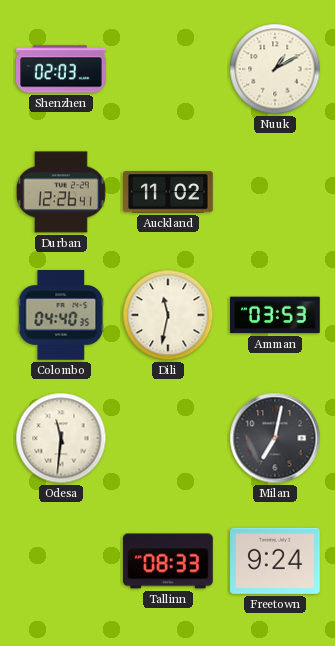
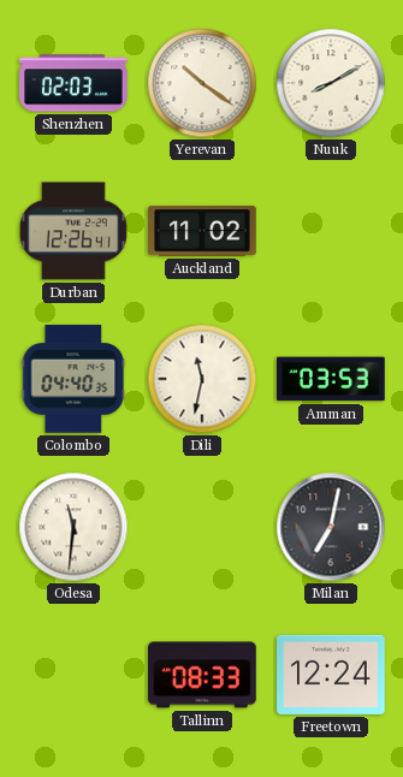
Yerevan: none -> 10:21
Nuuk: 1:10 -> 8:10
Freetown: 9:24 -> 12:24
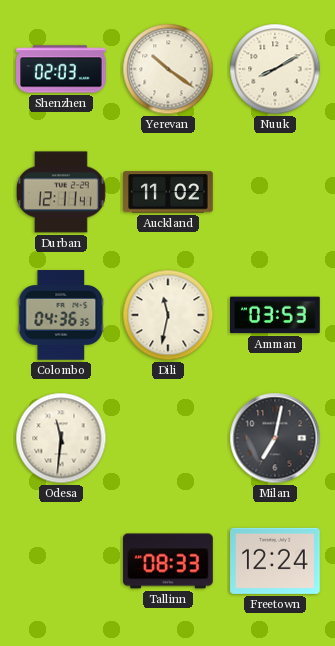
Durban: 12:26 -> 12:11
Colombo: 04:40 -> 04:36
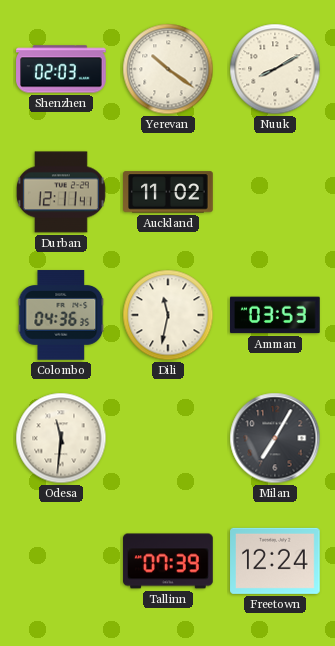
Milan: 7:02 -> 7:05
Tallinn: 08:33 -> 07:39
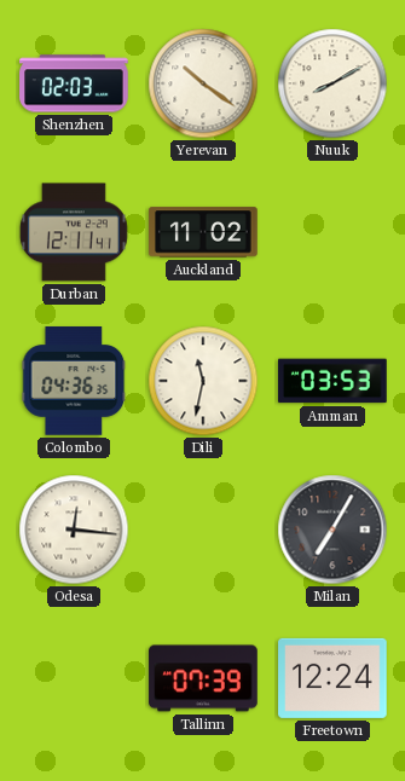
Odesa: 11:31 -> 12:16
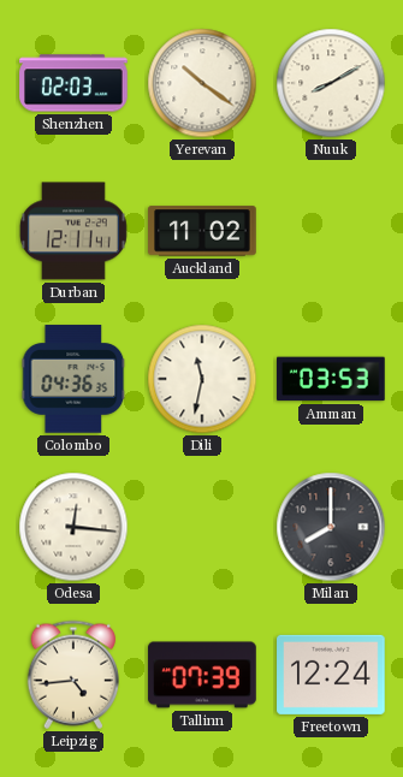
Milan: 7:05 -> 8:00
Leipzig: none -> 4:44
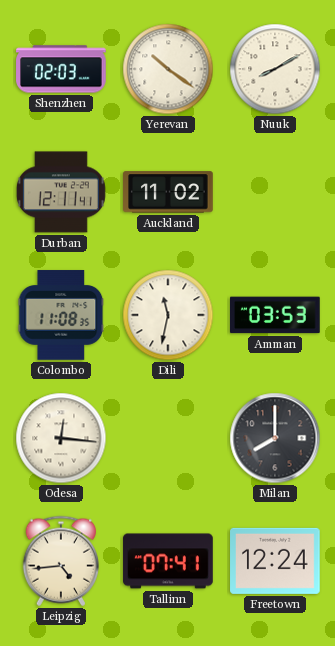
Colombo: 04:36 -> 11:08
Tallinn: 07:39 -> 07:41
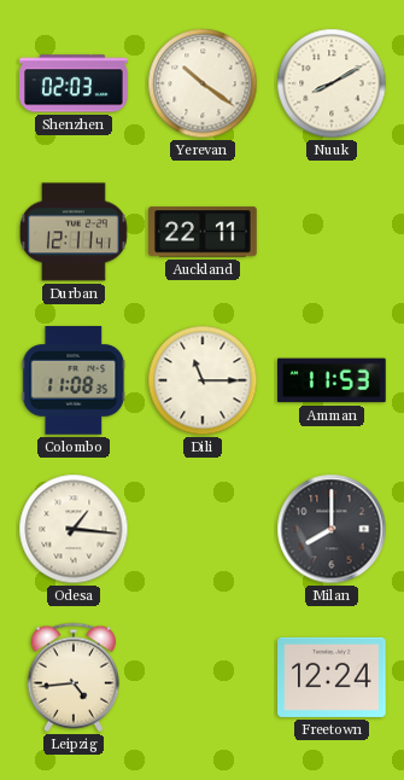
Auckland: 11:02 -> 22:11
Dili: 11:32 -> 11:15
Amman: 03:53 -> 11:53
Odesa: 12:16 -> 1:16
Tallinn: 07:41 -> none
